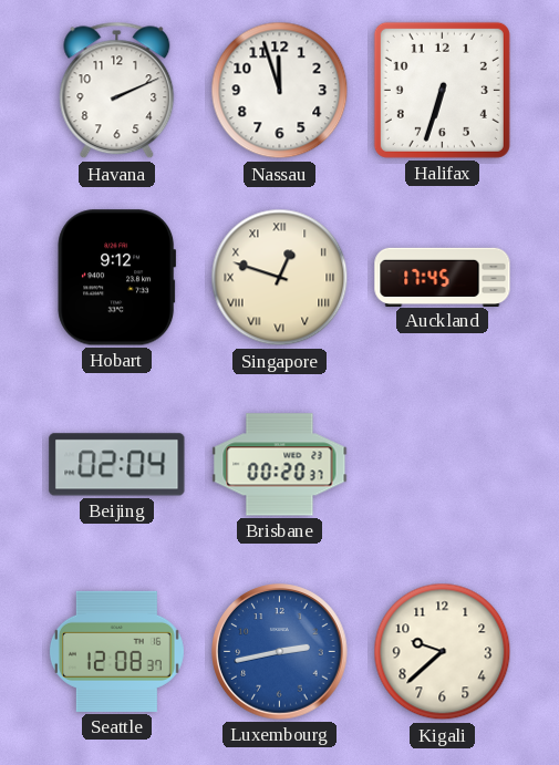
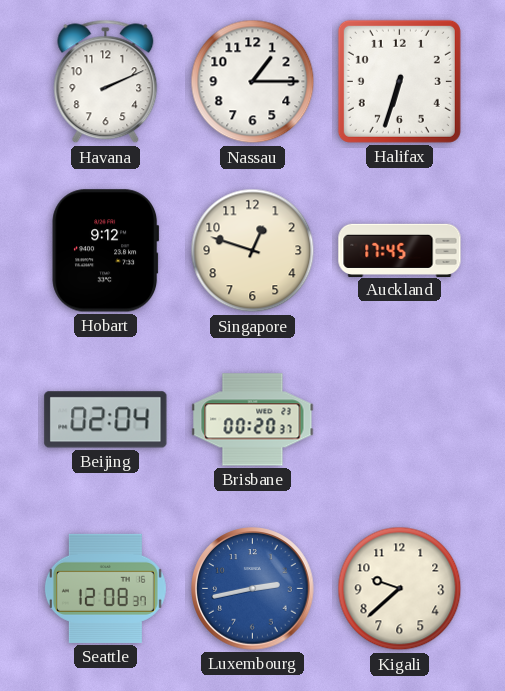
Nassau: 11:57 -> 1:15
Singapore numerals: Roman -> Arabic
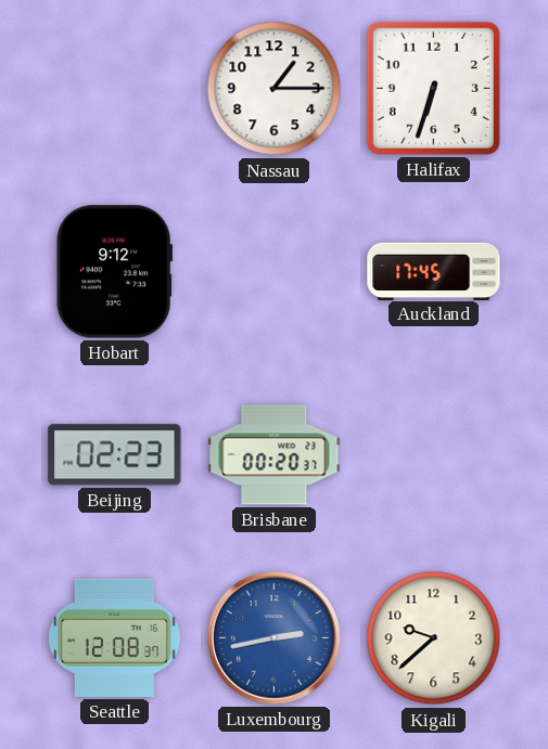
Havana: 2:11 -> none
Singapore: 12:48 -> none
Beijing: 02:04 -> 02:23
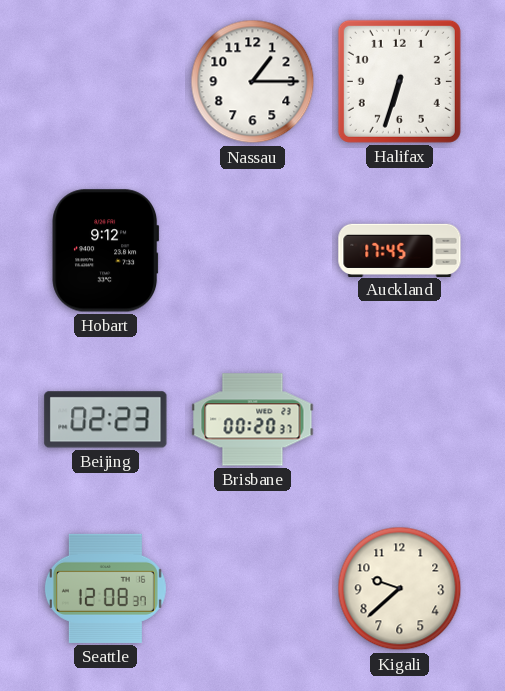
Luxembourg: 2:43 -> none
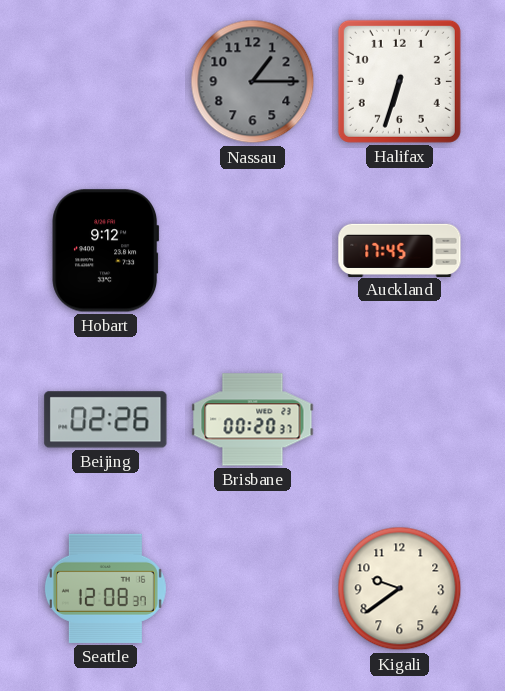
Nassau dial: white -> grey
Beijing: 02:23 -> 02:26
Kigali: 9:38 -> 9:39
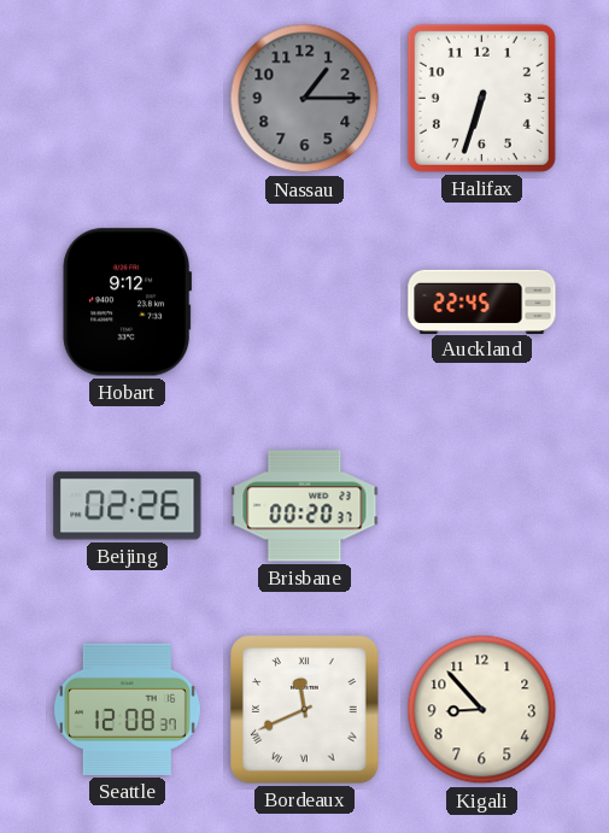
Auckland: 17:45 -> 22:45
Bordeaux: none -> 11:41
Kigali: 9:39 -> 8:53
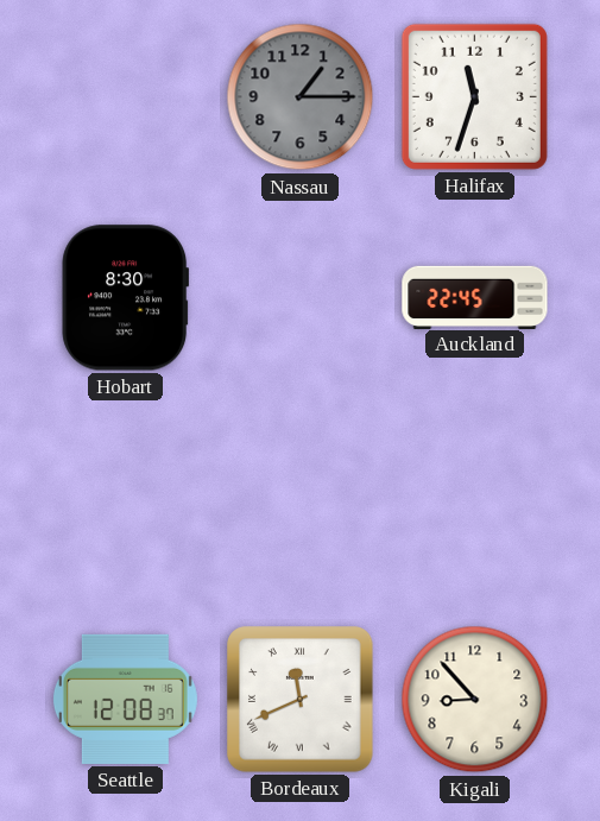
Halifax: 6:33 -> 11:33
Hobart: 9:12 -> 8:30
Beijing: 02:26 -> none
Brisbane: 00:20 -> none
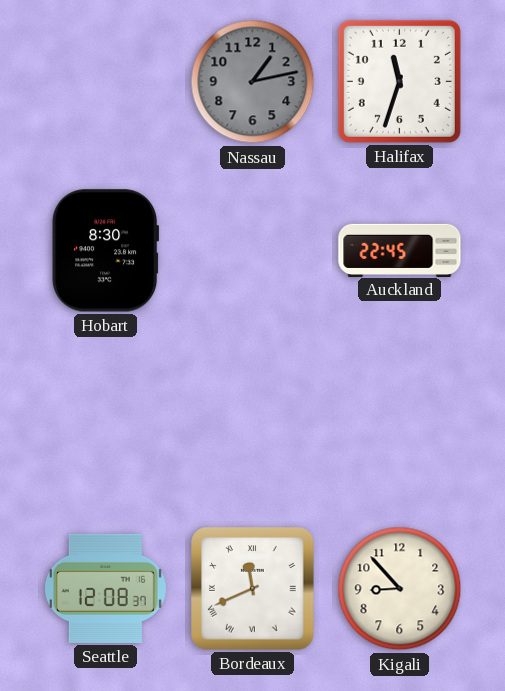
Nassau: 1:15 -> 1:13
